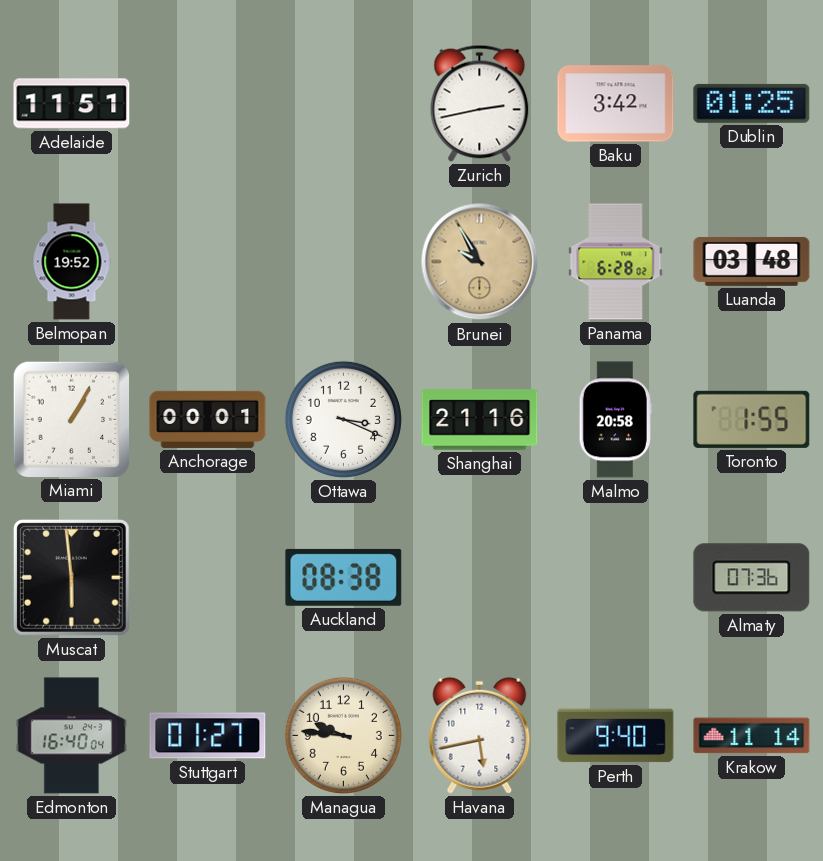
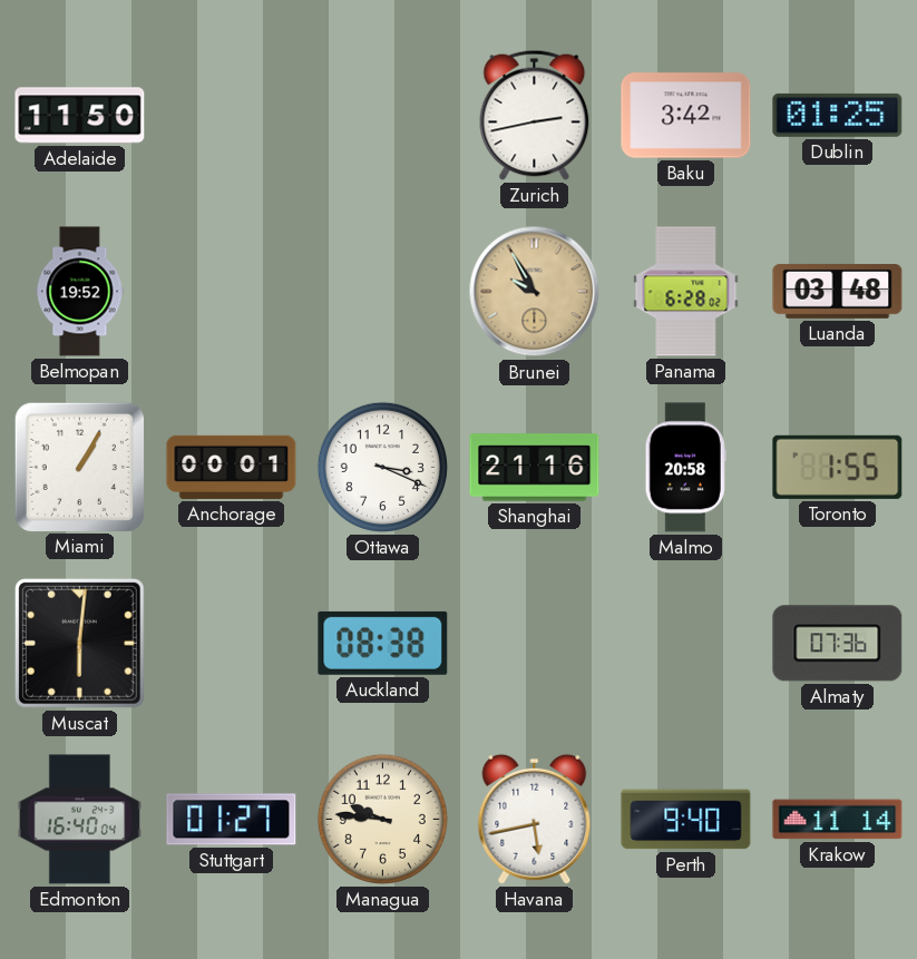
Adelaide: 11:51 -> 11:50
Muscat: 5:59 -> 6:01
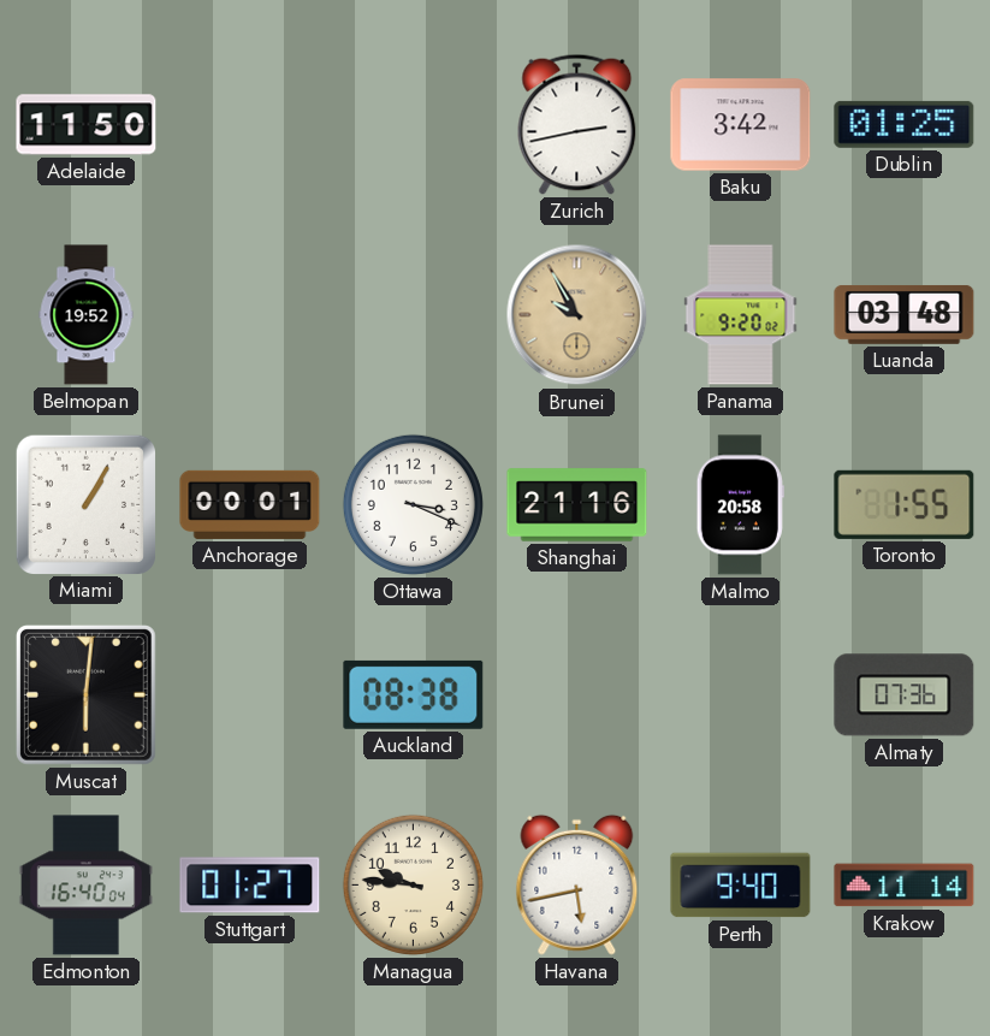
Panama: 6:28 -> 9:20
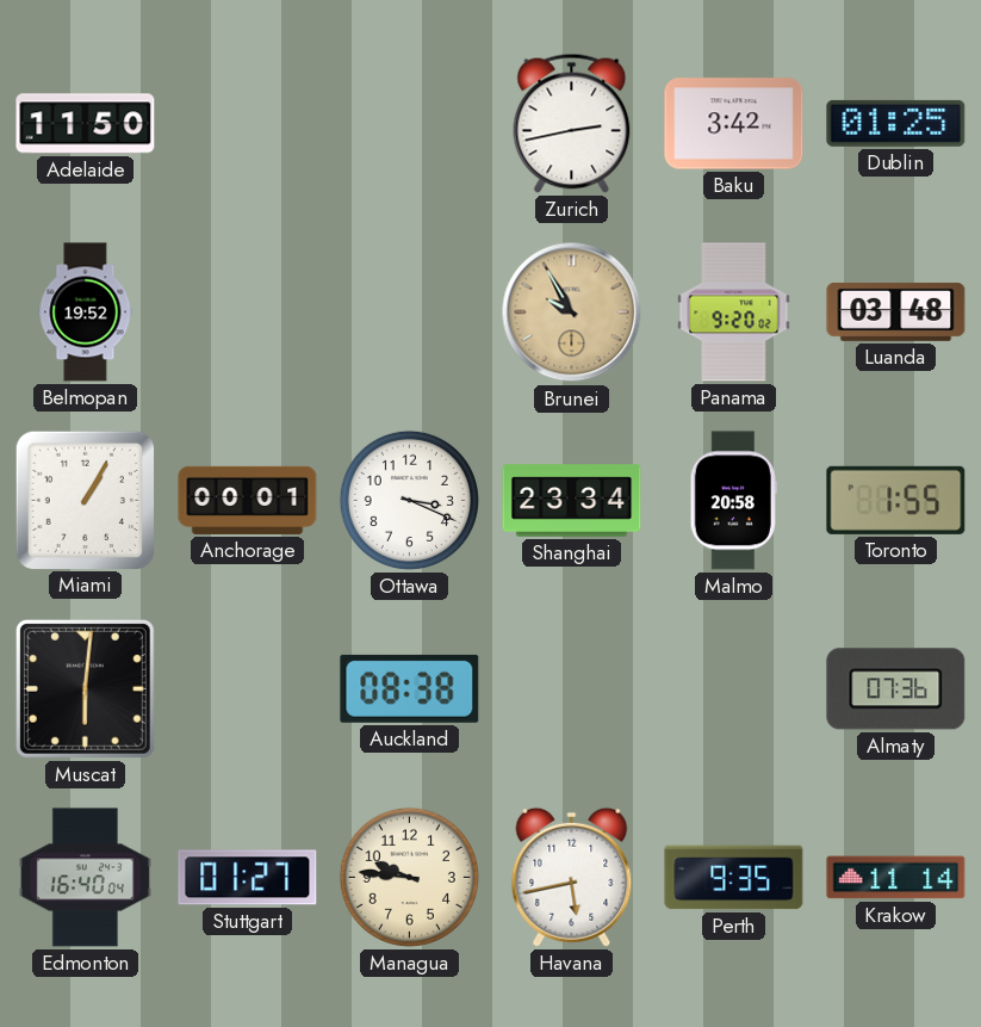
Shanghai: 21:16 -> 23:34
Perth: 9:40 -> 9:35
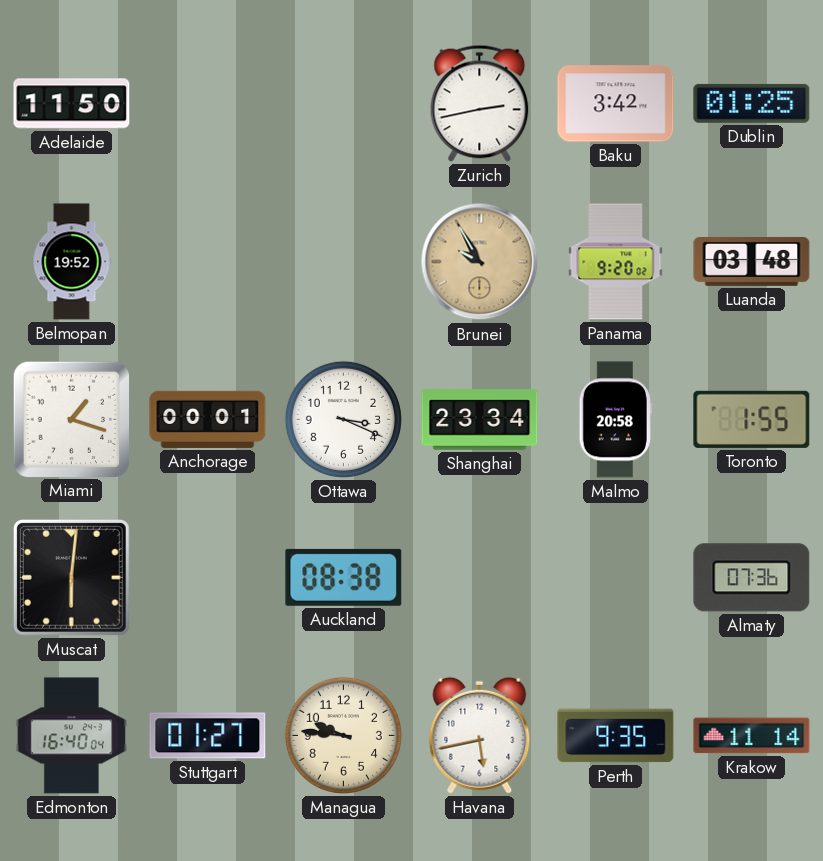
Miami: 1:05 -> 1:18
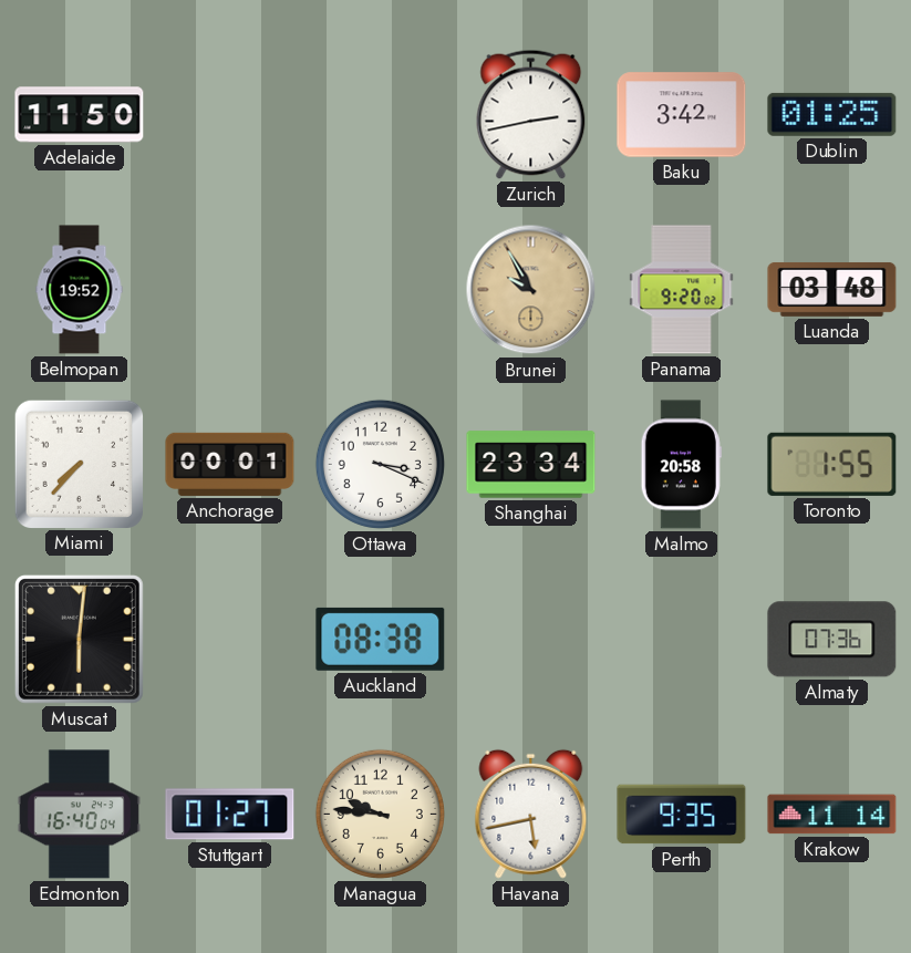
Miami: 1:18 -> 7:37
